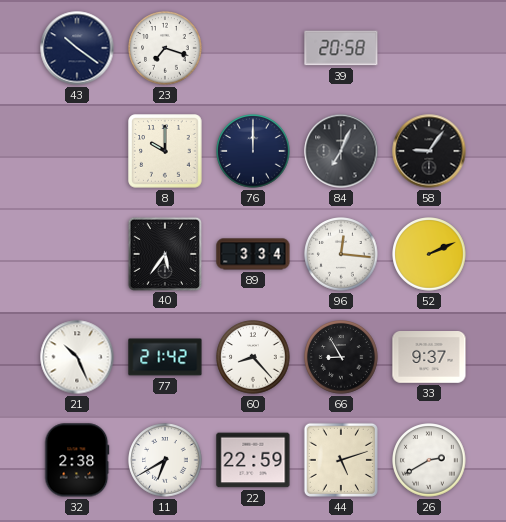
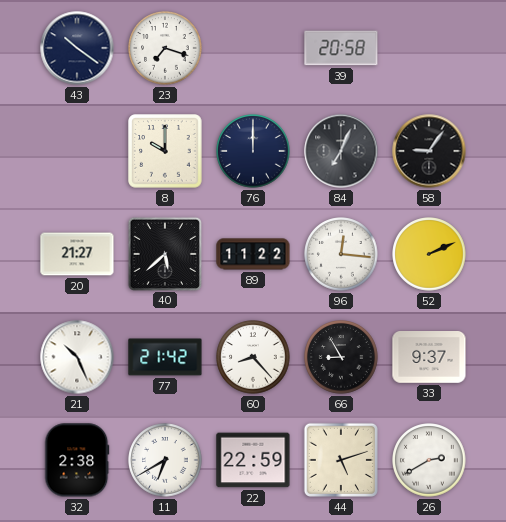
20: none -> 21:27
40: 5:36 -> 5:38
89: 3:34 -> 11:22
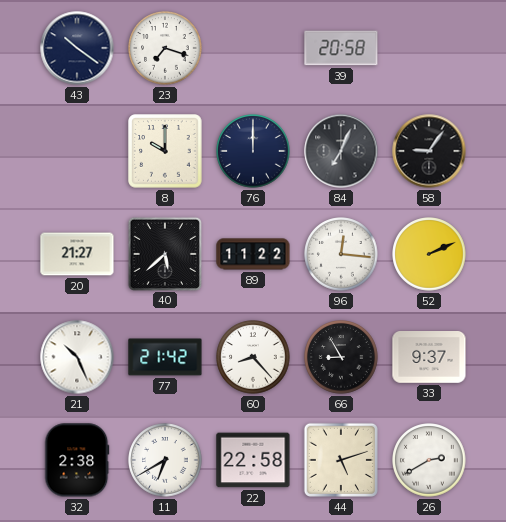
22: 22:59 -> 22:58
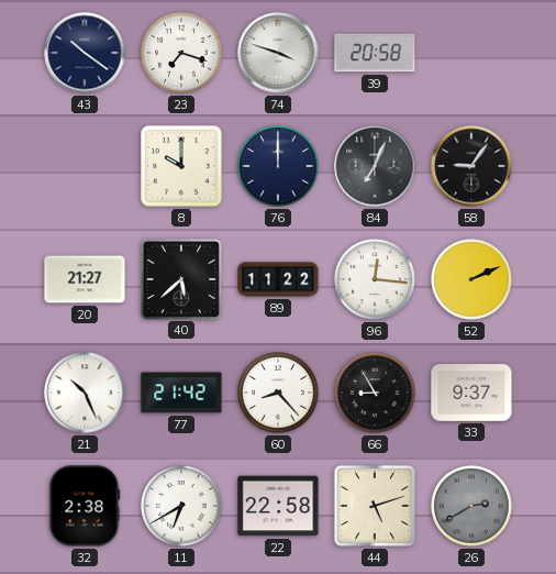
74: none -> 3:48
26 dial: white -> grey
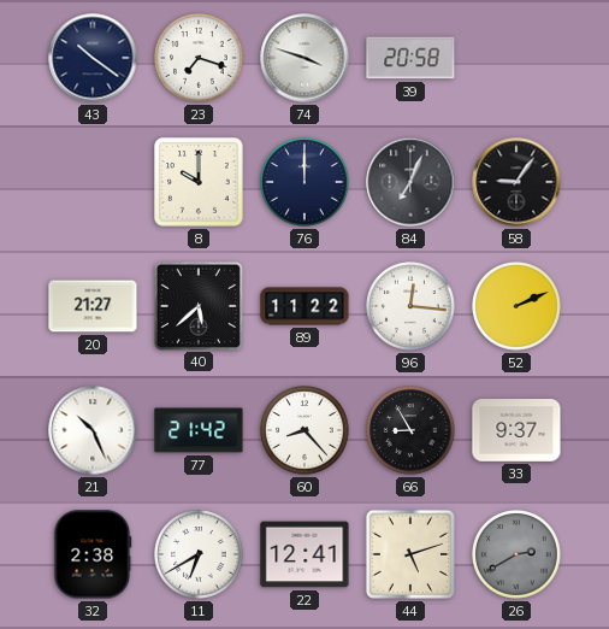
22: 22:58 -> 12:41
